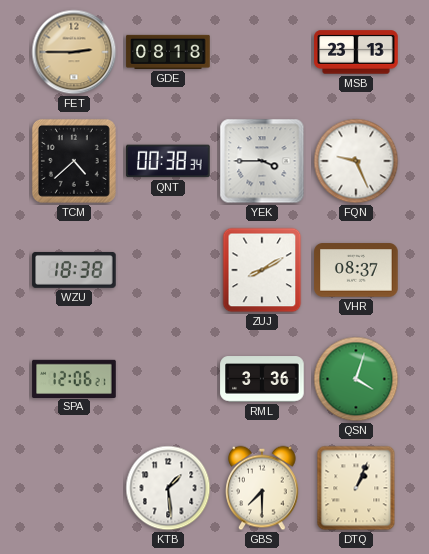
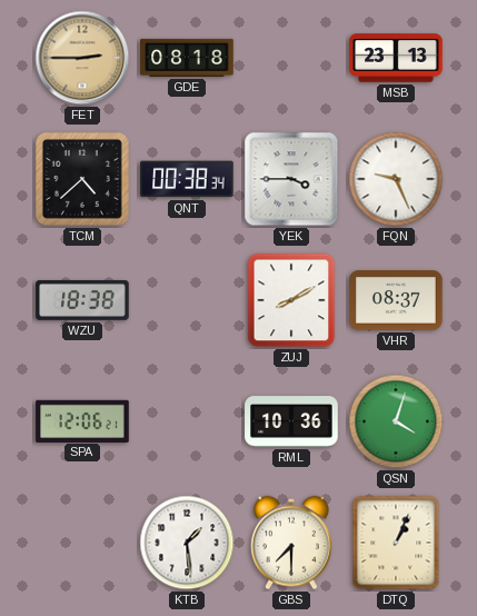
RML: 3:36 -> 10:36
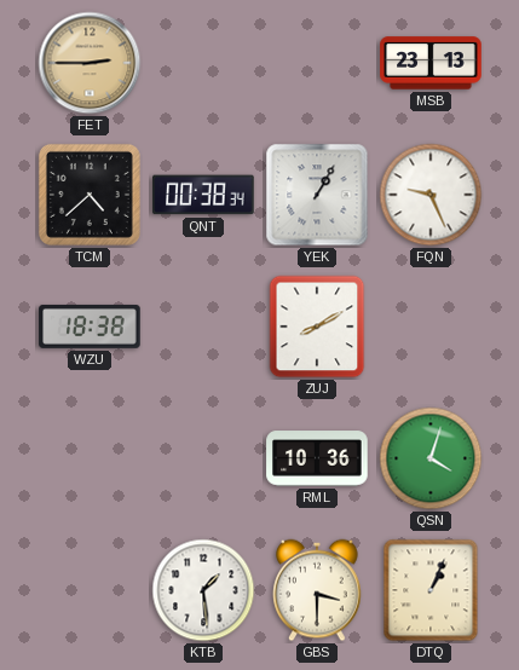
GDE: 08:18 -> none
YEK: 3:45 -> 1:05
VHR: 08:37 -> none
SPA: 12:06 -> none
GBS: 7:30 -> 3:30
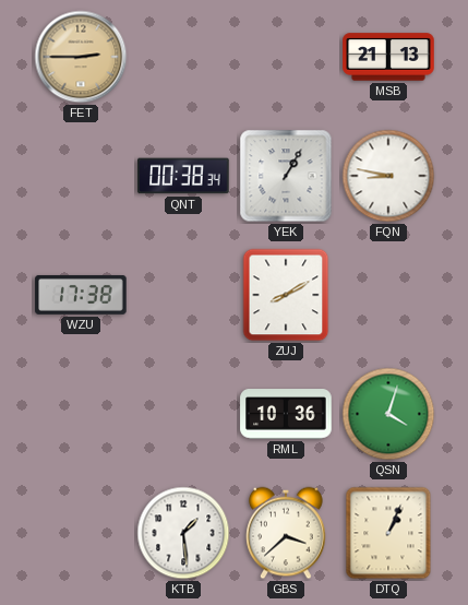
MSB: 23:13 -> 21:13
TCM: 4:38 -> none
FQN: 9:26 -> 8:47
WZU: 18:38 -> 17:38
GBS: 3:30 -> 3:38
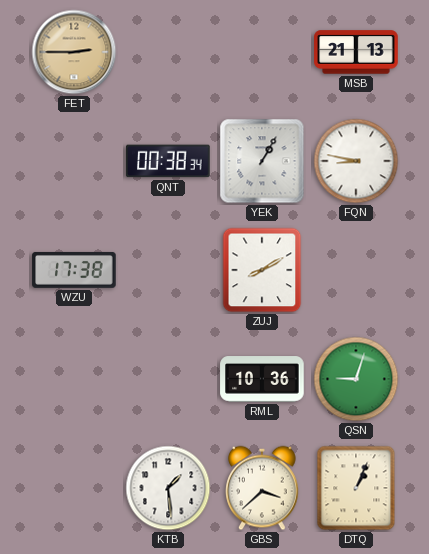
QSN: 4:03 -> 9:03
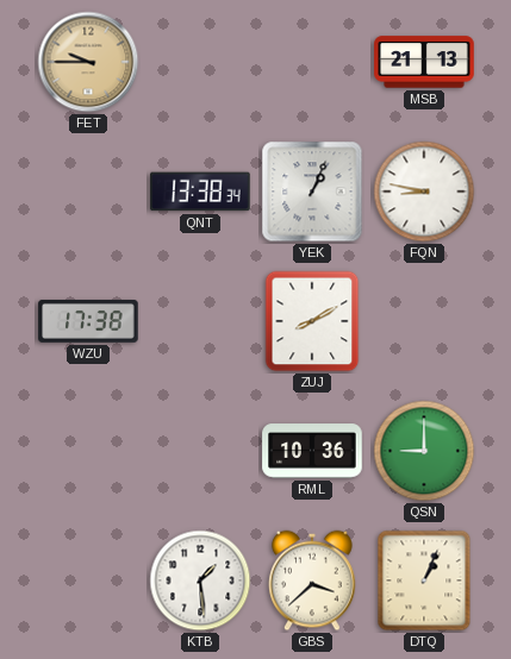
FET: 2:45 -> 9:45
QNT: 00:38 -> 13:38
YEK: 1:05 -> 1:04
QSN: 9:03 -> 9:00
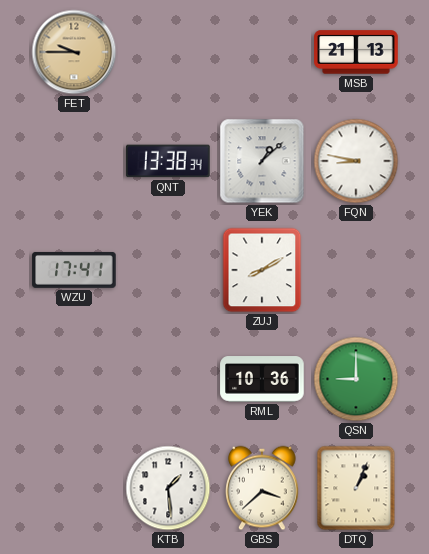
YEK: 1:04 -> 1:08
WZU: 17:38 -> 17:41
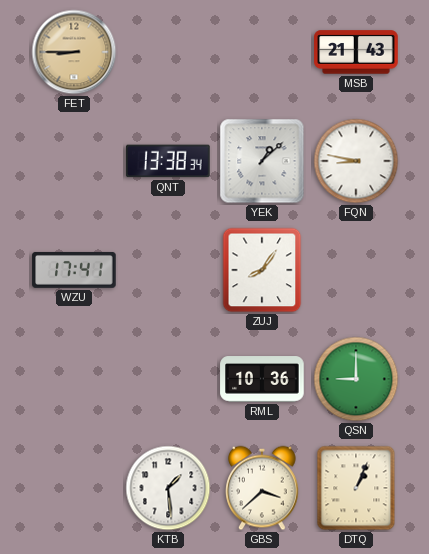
FET: 9:45 -> 8:45
MSB: 21:13 -> 21:43
ZUJ: 8:10 -> 8:06
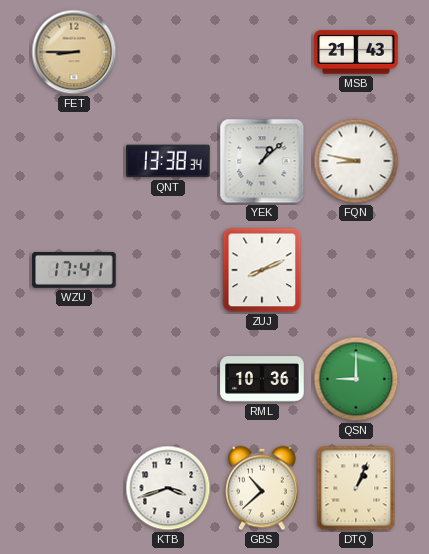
ZUJ: 8:06 -> 8:11
KTB: 1:29 -> 3:42
GBS: 3:38 -> 10:38
